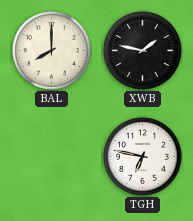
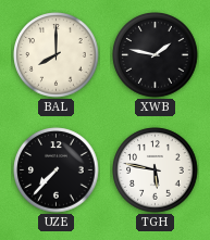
UZE: none -> 7:37
TGH: 6:47 -> 5:47
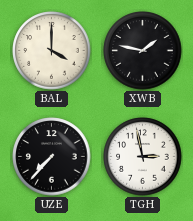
BAL: 8:00 -> 4:00
TGH: 5:47 -> 2:58
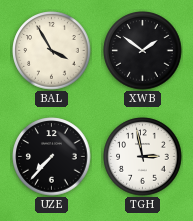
BAL: 4:00 -> 3:55
XWB: 1:47 -> 1:51
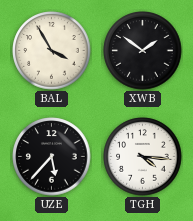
UZE: 7:37 -> 5:37
TGH: 2:58 -> 4:16
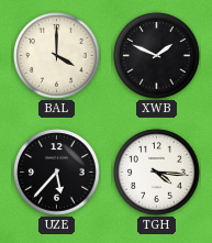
BAL: 3:55 -> 4:00
XWB: 1:51 -> 1:49
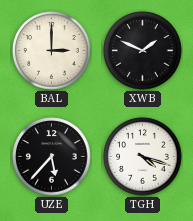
BAL: 4:00 -> 3:00
TGH: 4:16 -> 4:18
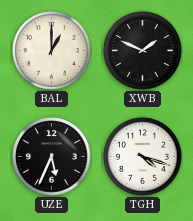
BAL: 3:00 -> 1:00
UZE: 5:37 -> 5:34
